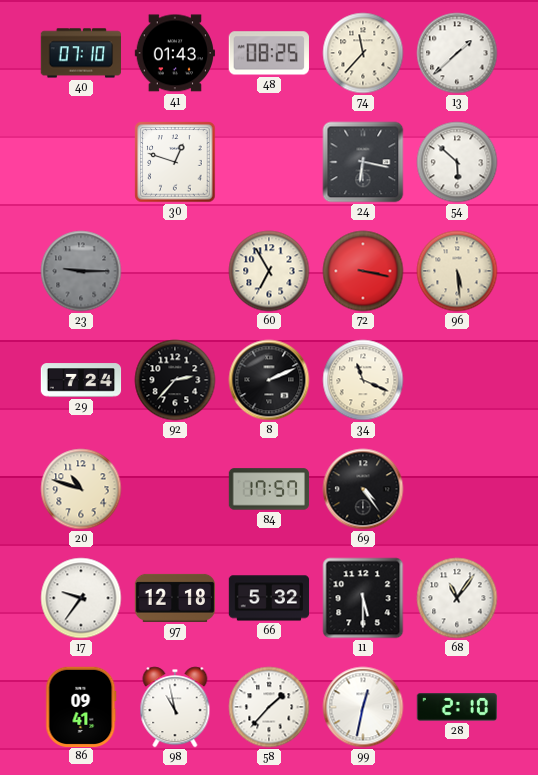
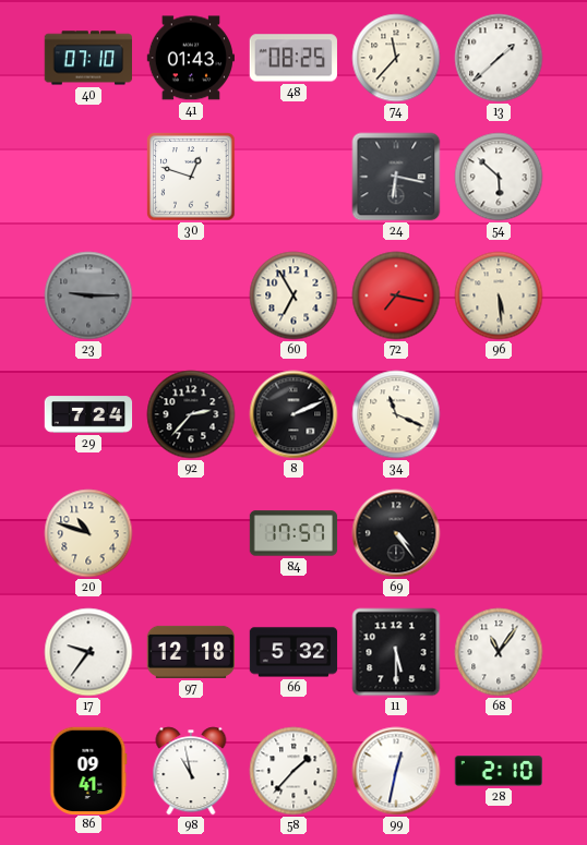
72: 3:17 -> 7:17
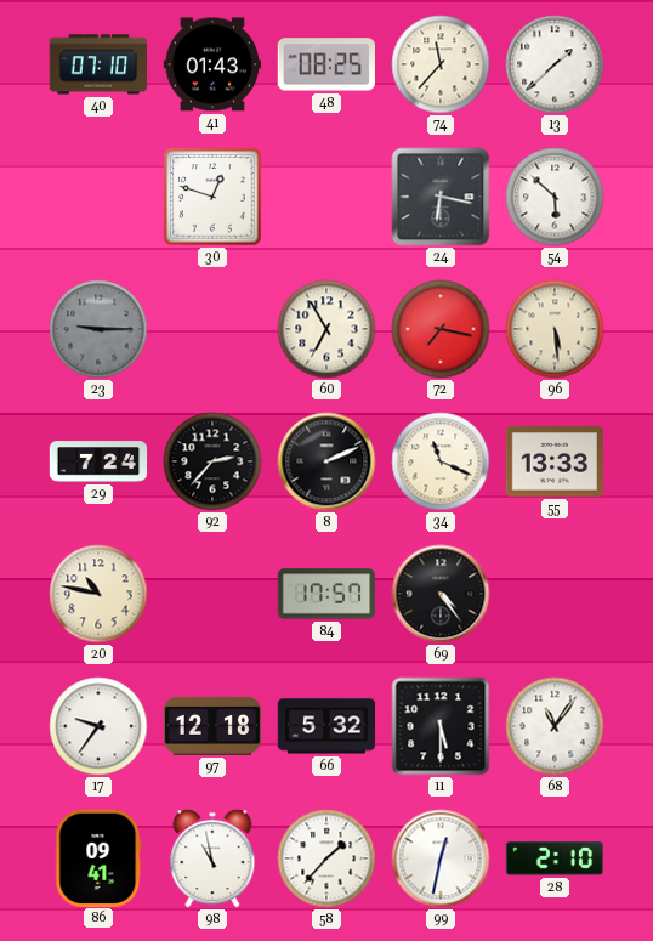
55: none -> 13:33
20: 10:48 -> 10:47
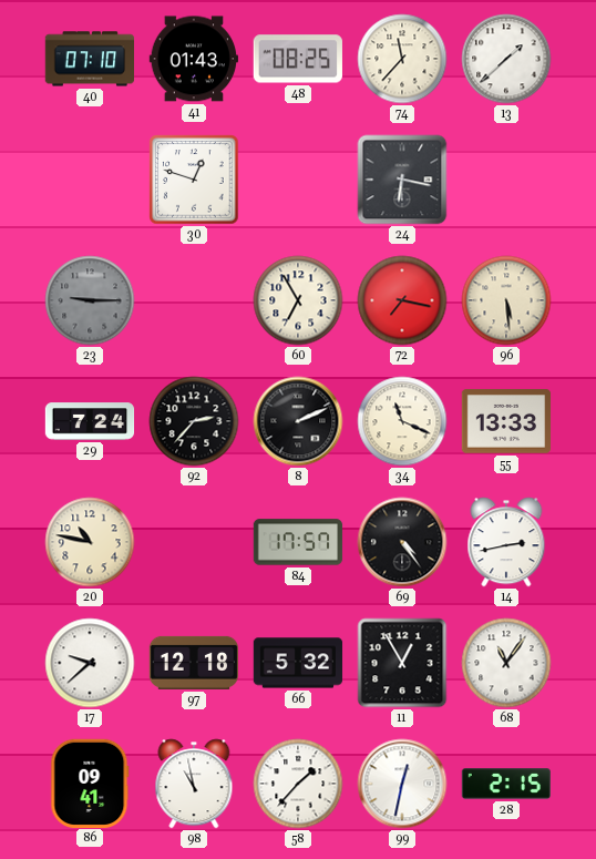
54: 5:52 -> none
14: none -> 2:43
17: 9:36 -> 9:38
11: 5:30 -> 12:55
28: 2:10 -> 2:15
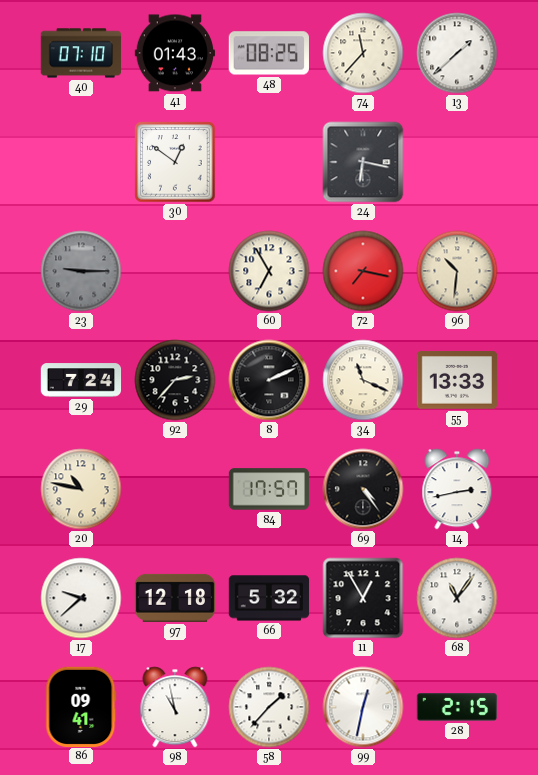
30: 12:48 -> 12:51
96: 5:29 -> 10:31
